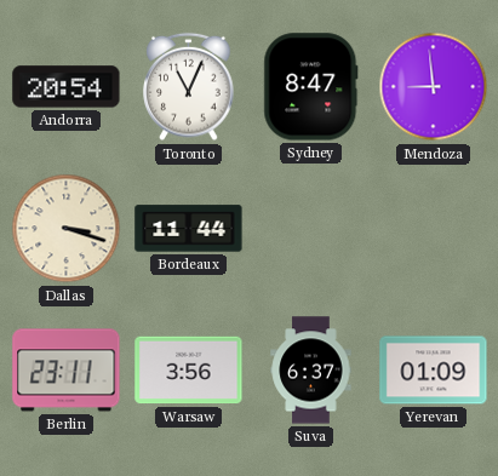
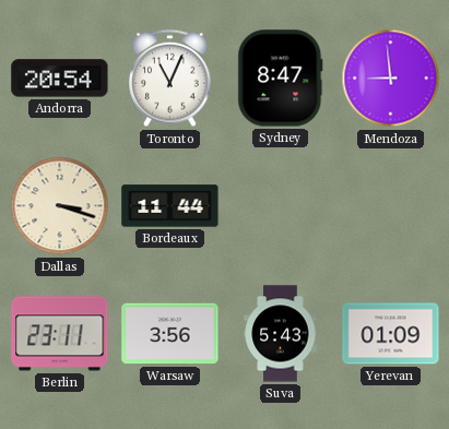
Suva: 6:37 -> 5:43
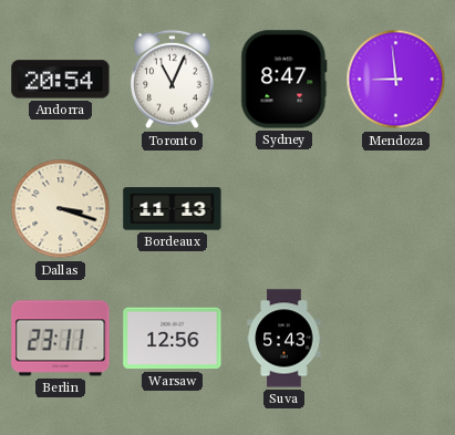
Bordeaux: 11:44 -> 11:13
Warsaw: 3:56 -> 12:56
Yerevan: 01:09 -> none
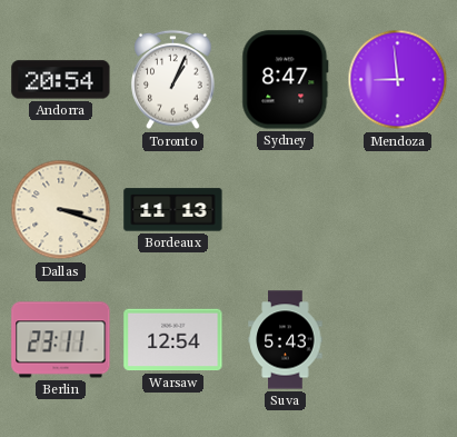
Toronto: 11:04 -> 1:04
Warsaw: 12:56 -> 12:54
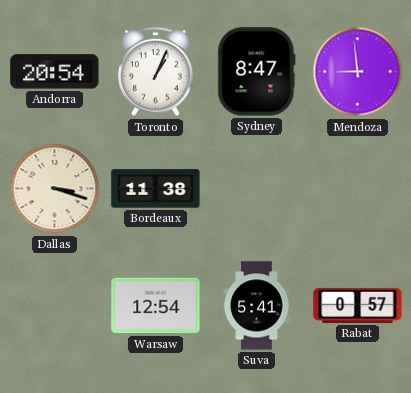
Bordeaux: 11:13 -> 11:38
Berlin: 23:11 -> none
Suva: 5:43 -> 5:41
Rabat: none -> 0:57
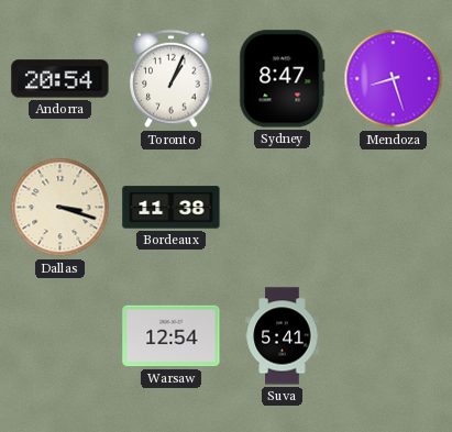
Mendoza: 8:59 -> 8:27
Rabat: 0:57 -> none
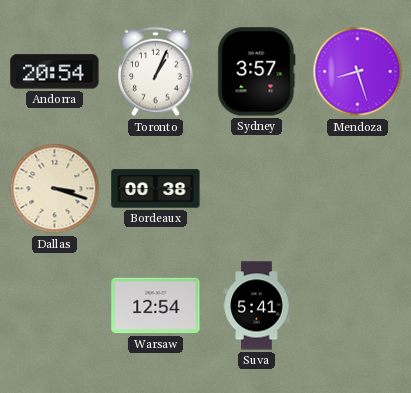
Sydney: 8:47 -> 3:57
Bordeaux: 11:38 -> 00:38
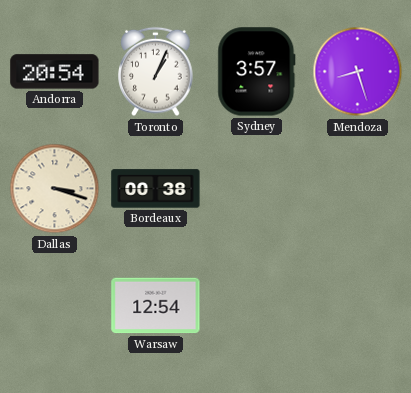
Suva: 5:41 -> none
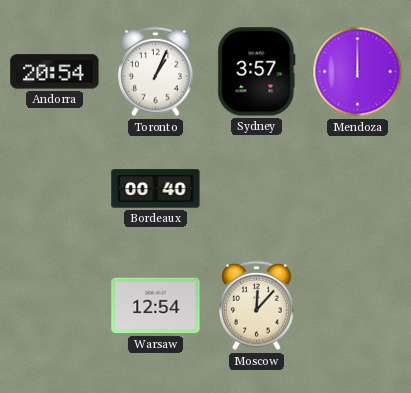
Mendoza: 8:27 -> 12:00
Dallas: 3:18 -> none
Bordeaux: 00:38 -> 00:40
Moscow: none -> 12:07
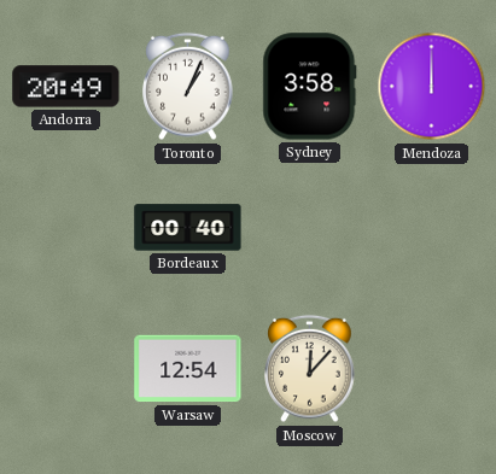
Andorra: 20:54 -> 20:49
Sydney: 3:57 -> 3:58
